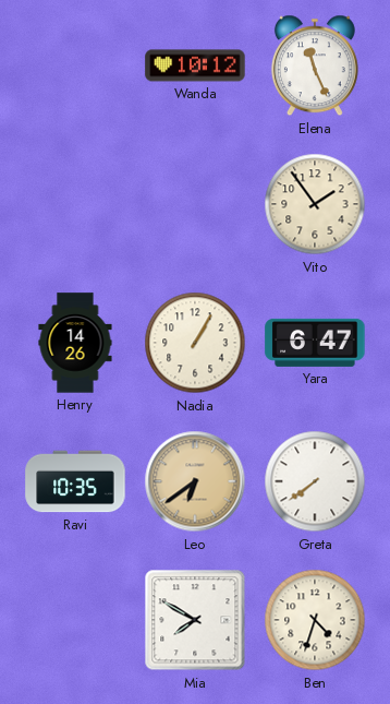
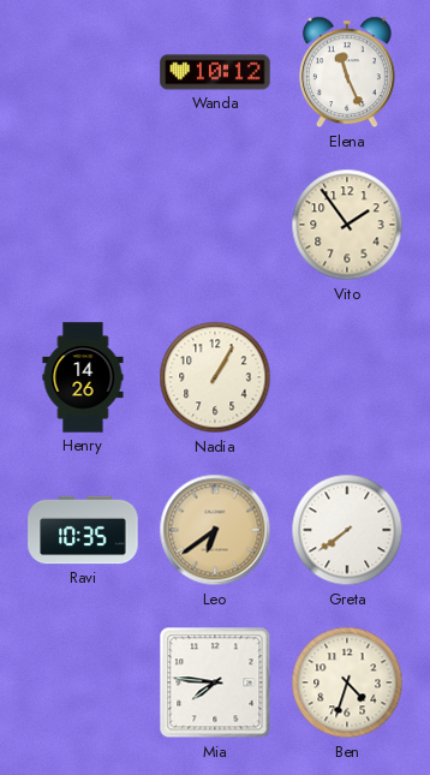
Yara: 6:47 -> none
Mia: 7:50 -> 7:46
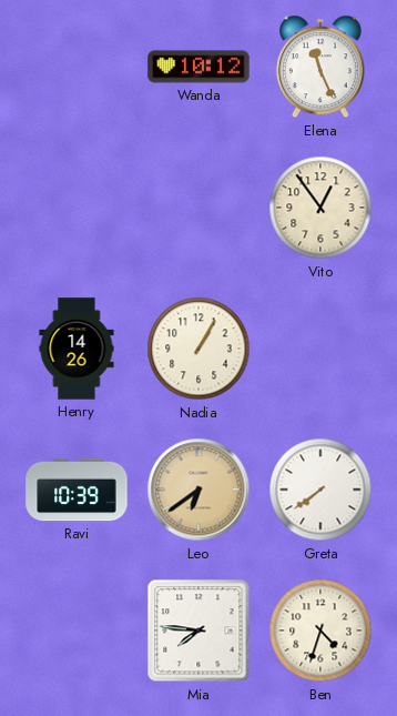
Vito: 1:54 -> 12:54
Ravi: 10:35 -> 10:39
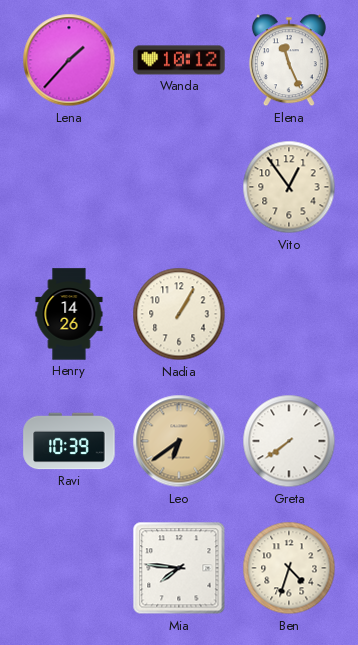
Lena: none -> 1:37
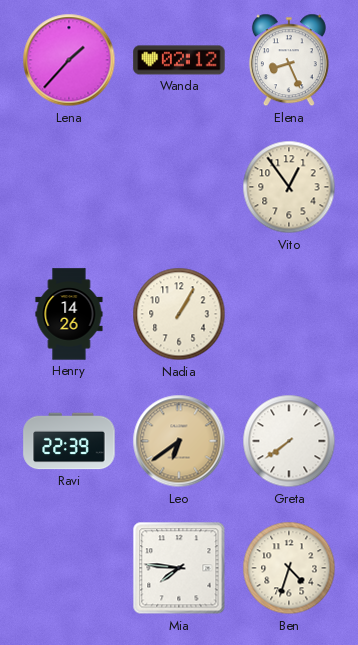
Wanda: 10:12 -> 02:12
Elena: 11:26 -> 8:26
Ravi: 10:39 -> 22:39
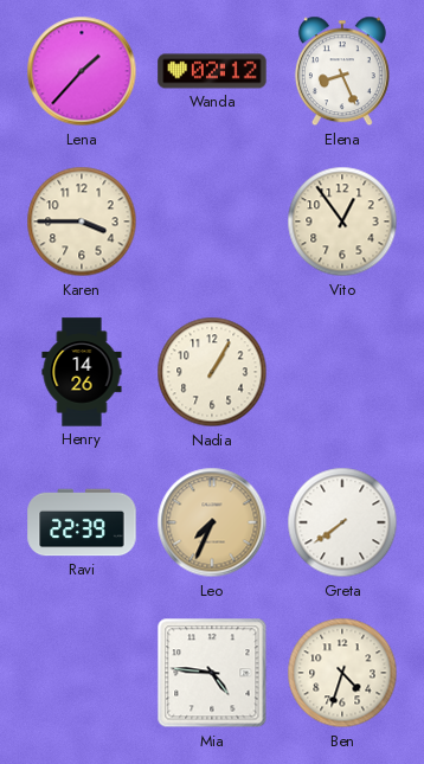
Karen: none -> 3:45
Leo: 6:39 -> 7:34
Mia: 7:46 -> 4:46
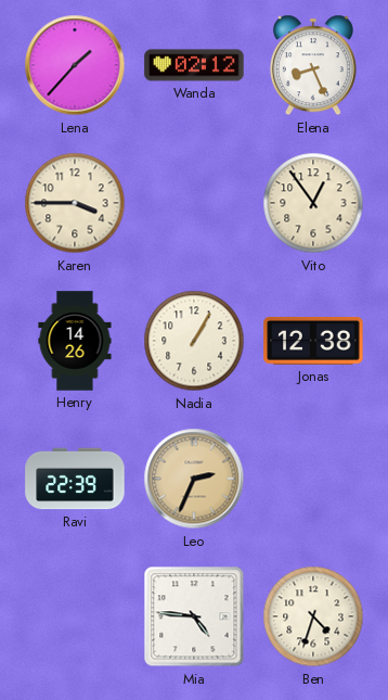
Jonas: none -> 12:38
Leo: 7:34 -> 2:34
Greta: 7:39 -> none
